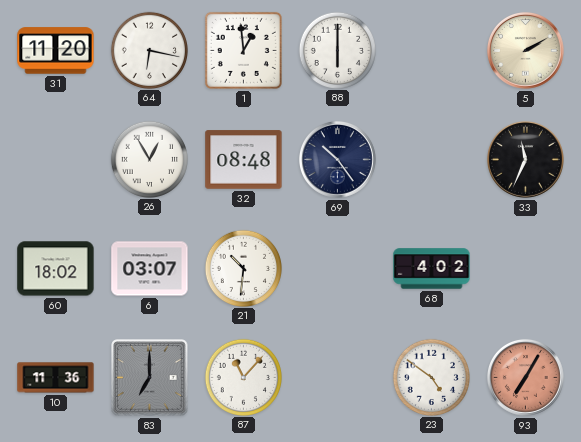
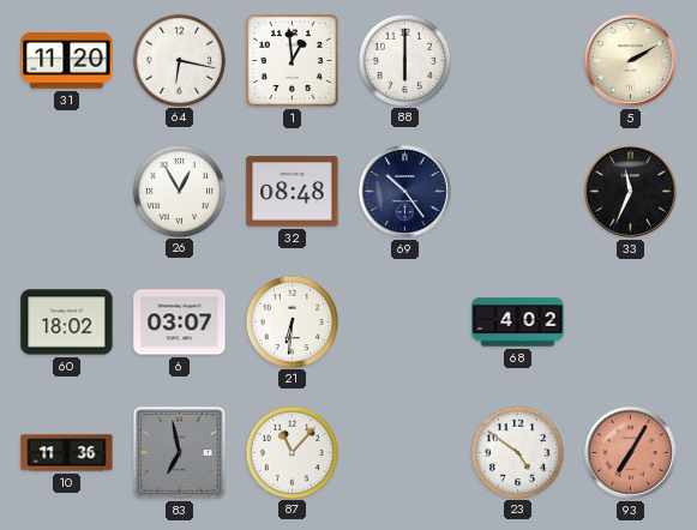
21: 10:31 -> 6:31
83: 7:00 -> 6:58
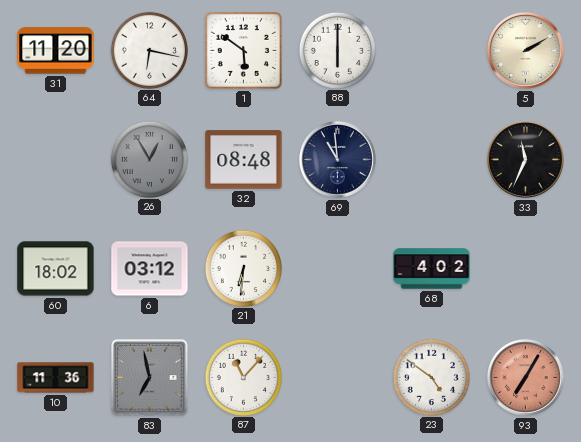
1: 12:59 -> 5:51
26 dial: white -> grey
69: 10:24 -> 10:59
6: 03:07 -> 03:12
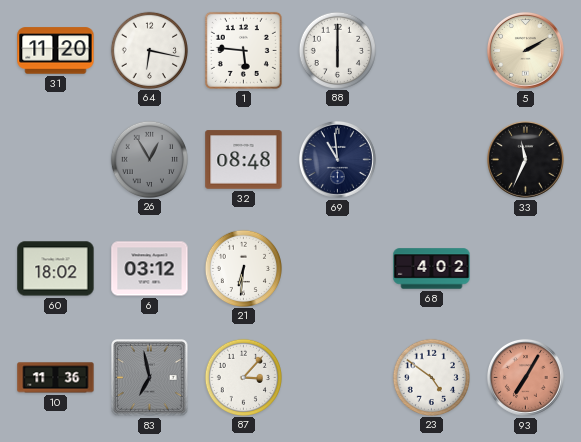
1: 5:51 -> 5:46
87: 11:07 -> 3:07
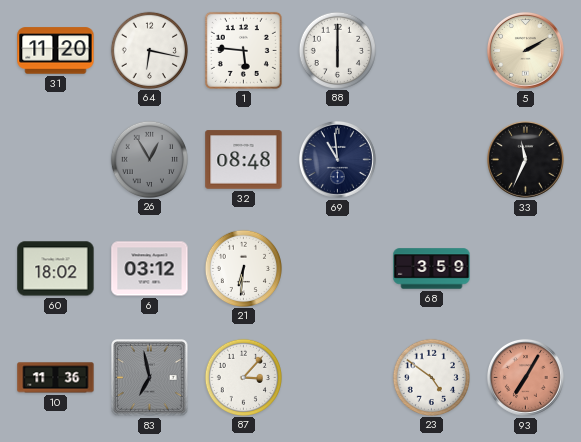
68: 4:02 -> 3:59
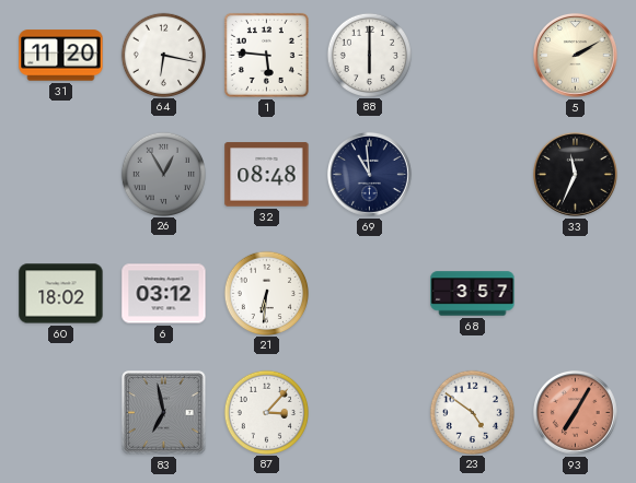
68: 3:59 -> 3:57
10: 11:36 -> none
